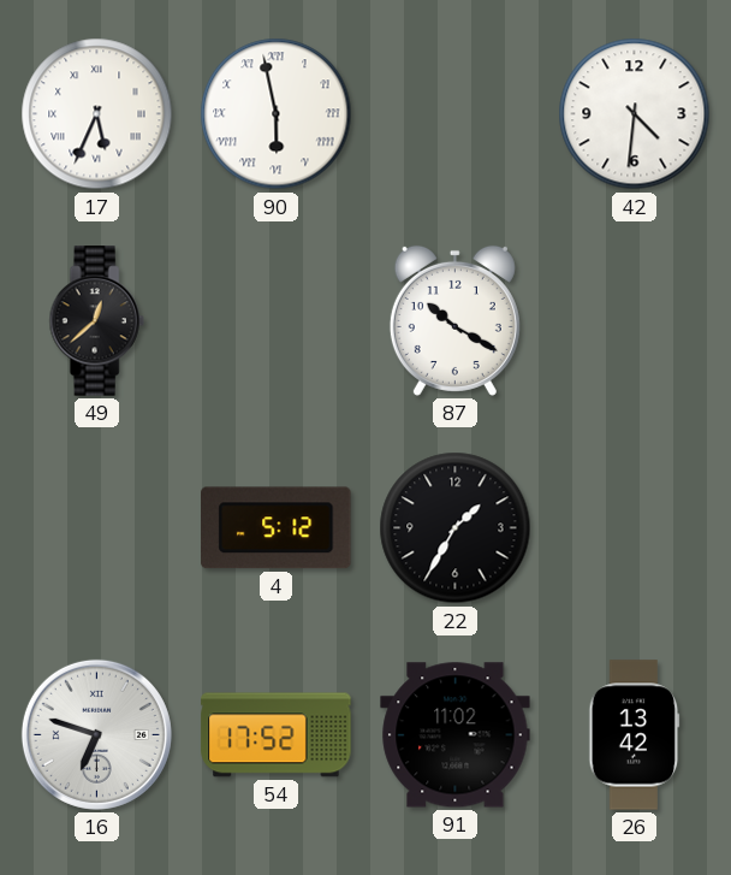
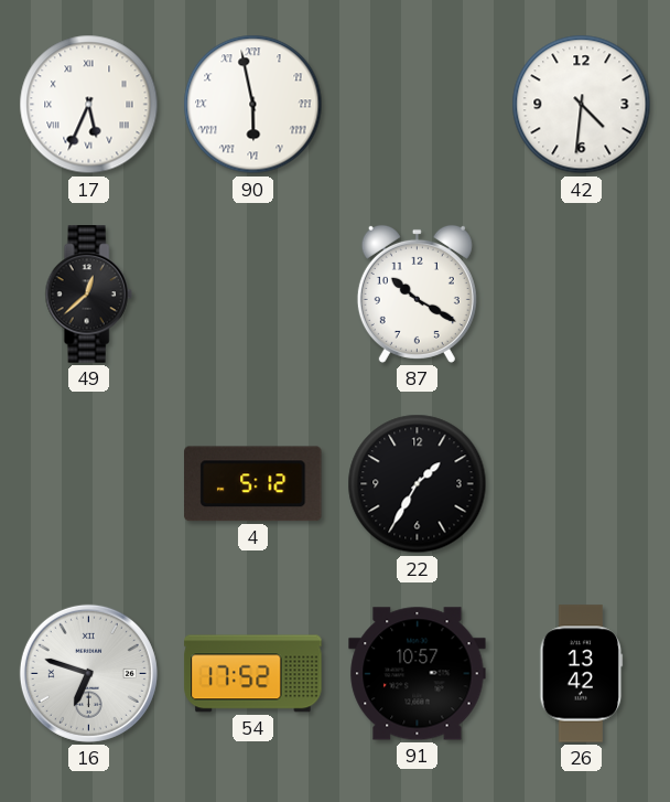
91: 11:02 -> 10:57
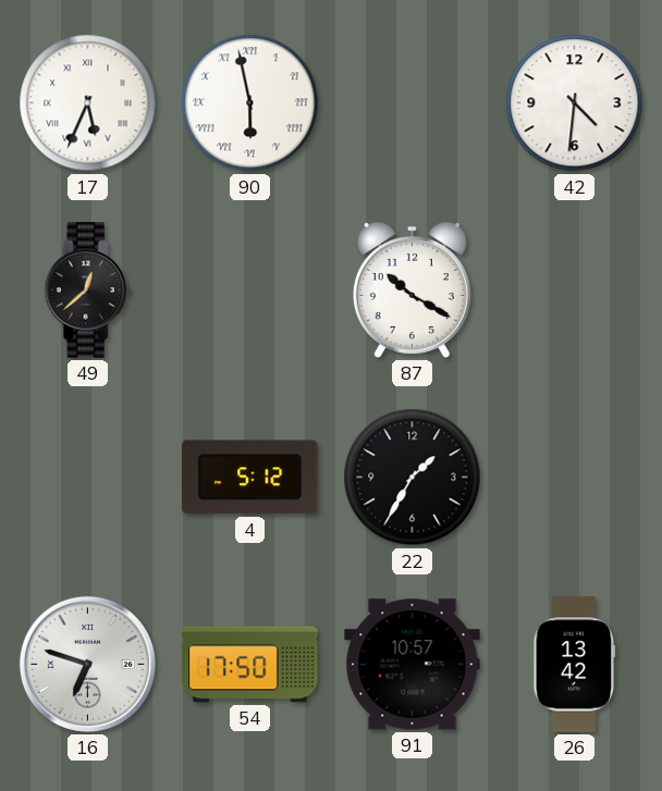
54: 17:52 -> 17:50
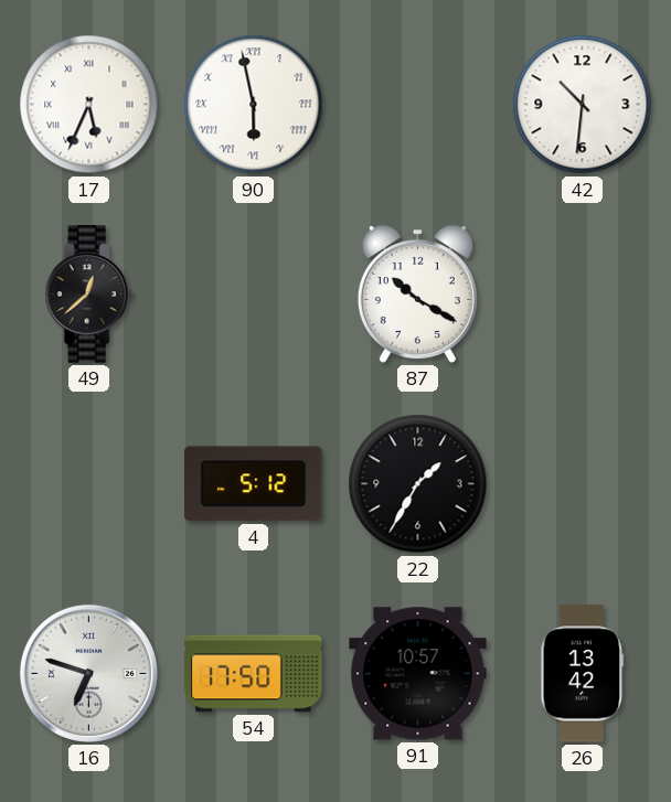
42: 4:31 -> 10:31
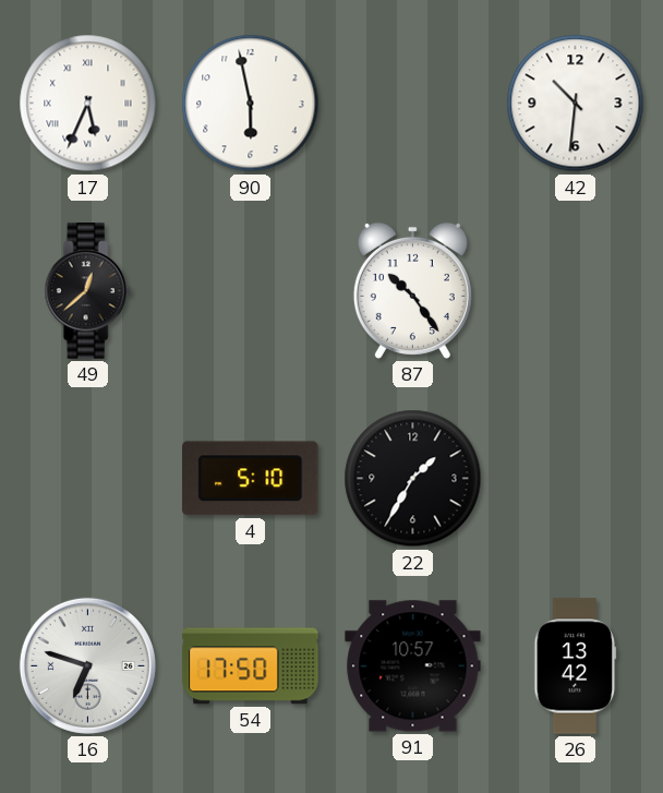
90 numerals: Roman -> Arabic
87: 10:20 -> 10:24
4: 5:12 -> 5:10
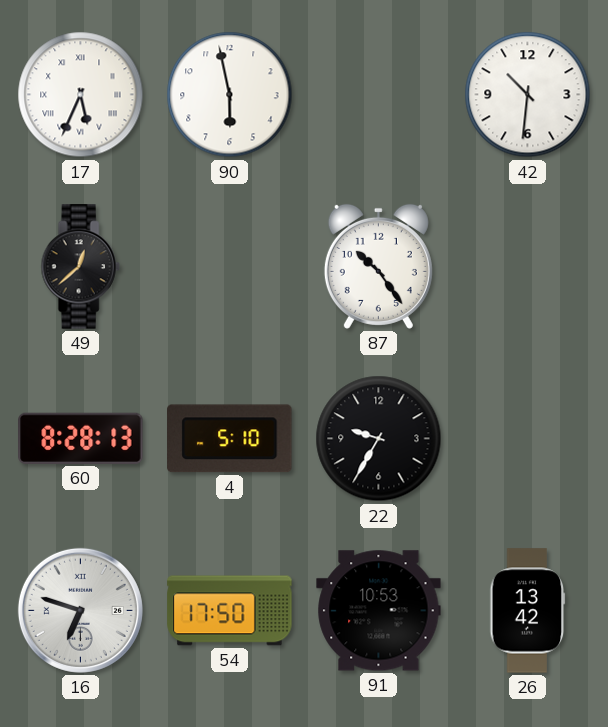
60: none -> 8:28
22: 1:35 -> 9:35
91: 10:57 -> 10:53
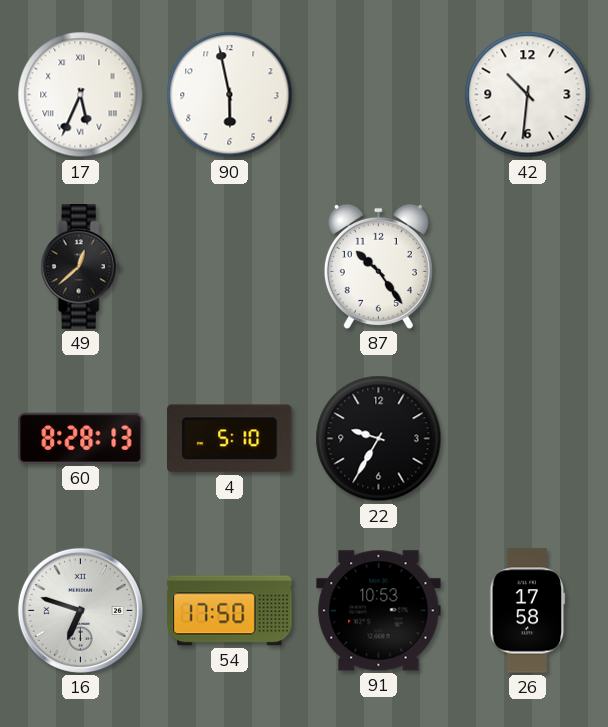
26: 13:42 -> 17:58
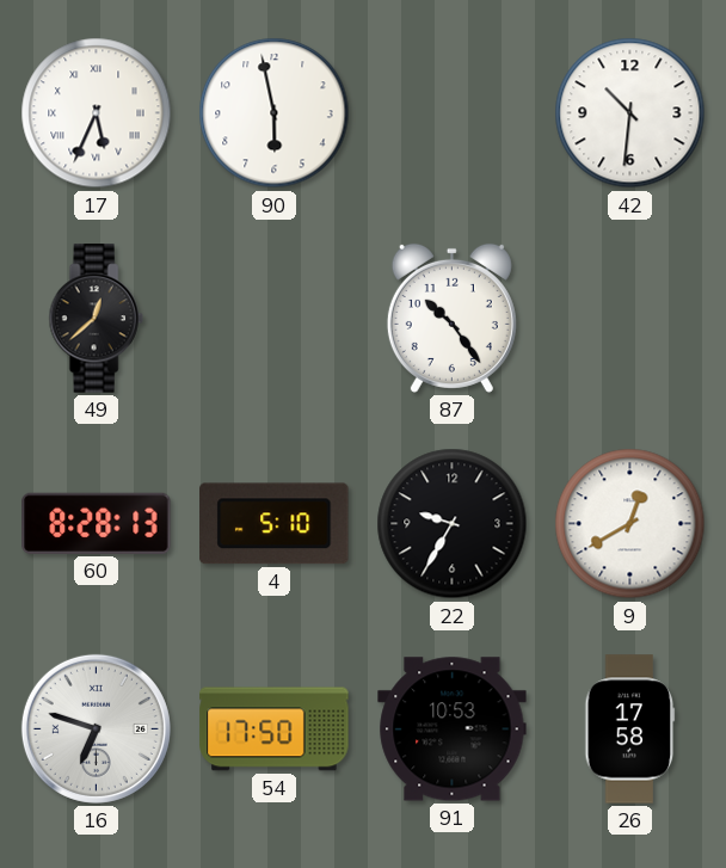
9: none -> 12:40
